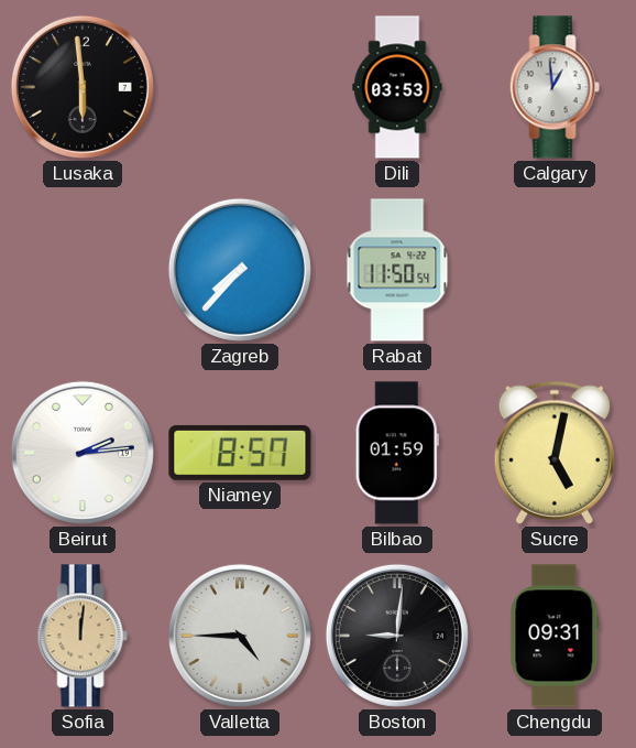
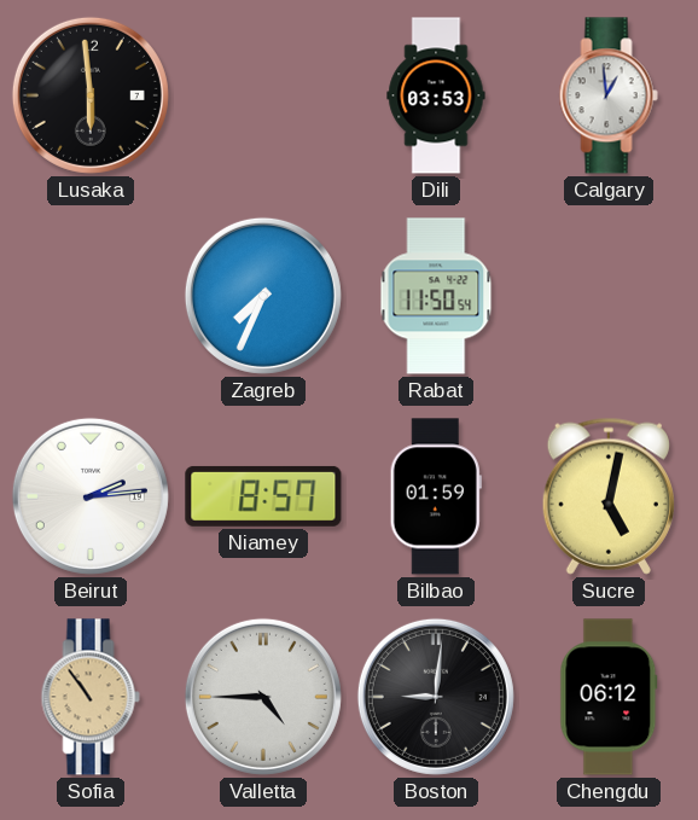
Zagreb: 7:37 -> 7:34
Sofia: 12:01 -> 10:54
Chengdu: 09:31 -> 06:12
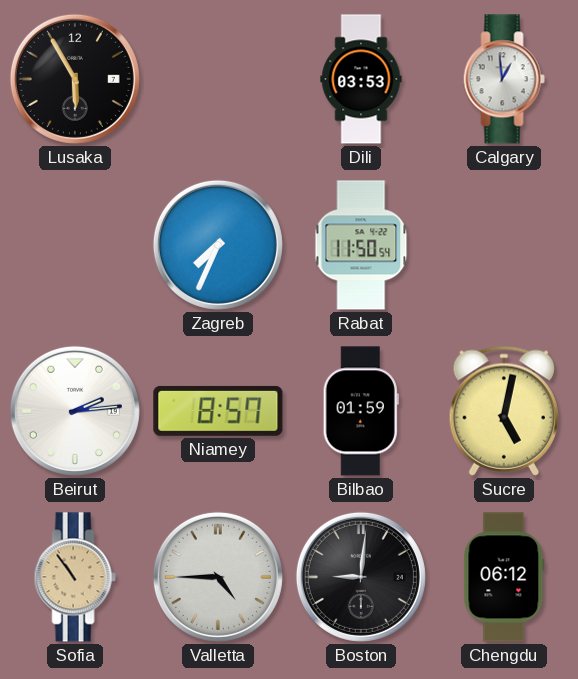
Lusaka: 5:59 -> 5:55
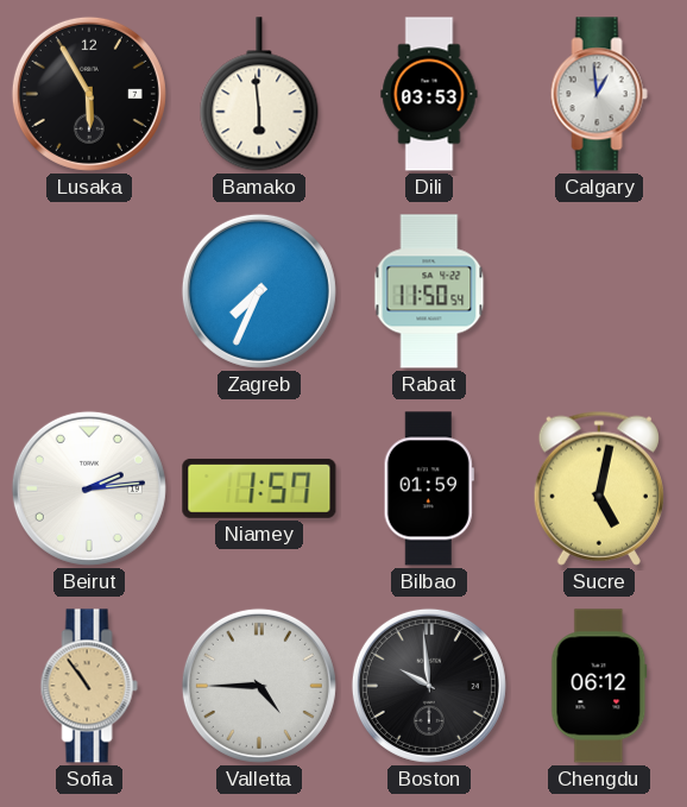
Bamako: none -> 5:59
Niamey: 8:57 -> 1:57
Boston: 9:01 -> 9:59
